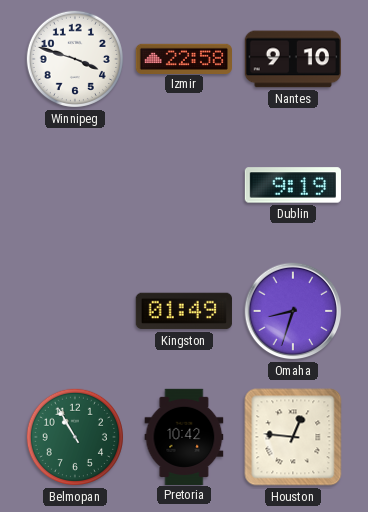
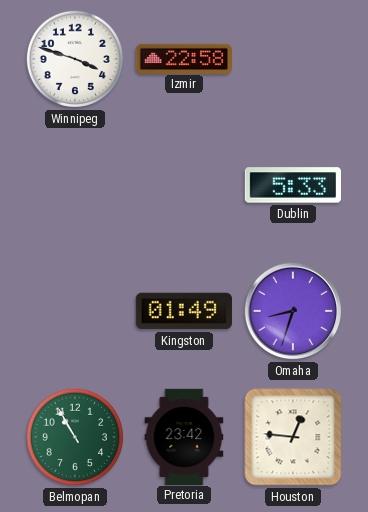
Nantes: 9:10 -> none
Dublin: 9:19 -> 5:33
Pretoria: 10:42 -> 23:42
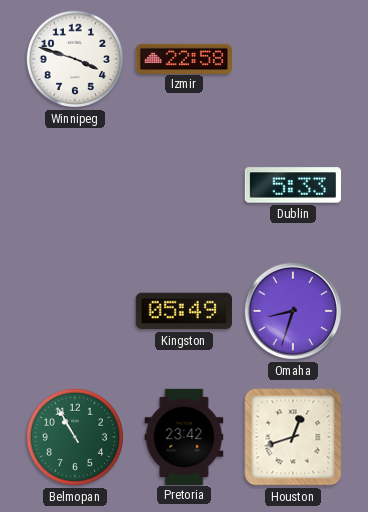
Kingston: 01:49 -> 05:49
Houston: 12:46 -> 12:42
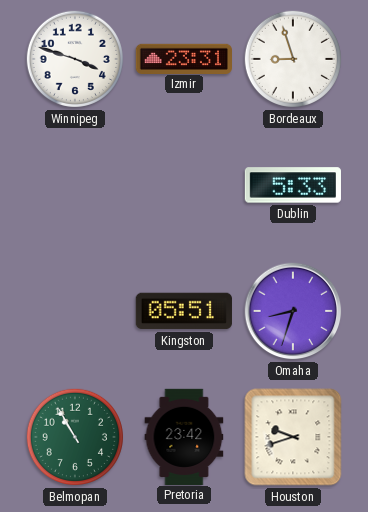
Izmir: 22:58 -> 23:31
Bordeaux: none -> 8:57
Kingston: 05:49 -> 05:51
Houston: 12:42 -> 9:42
